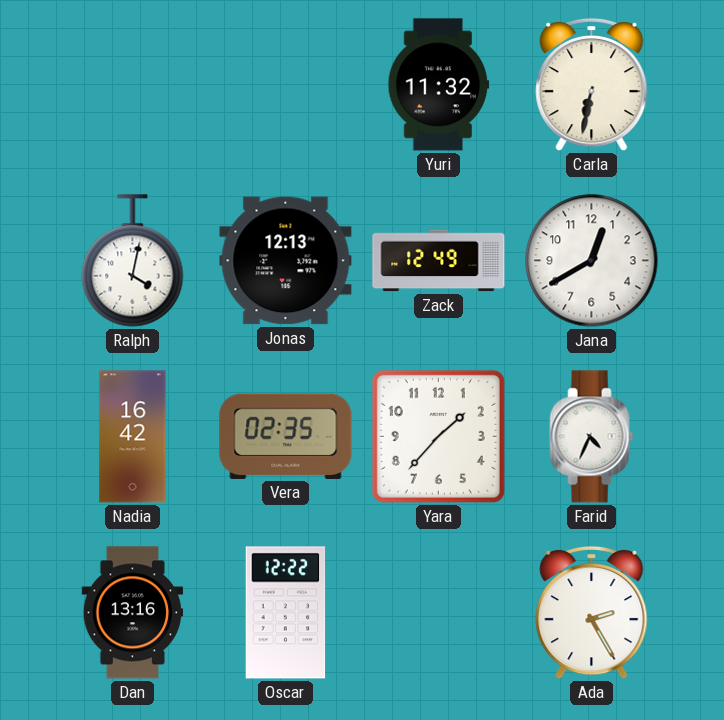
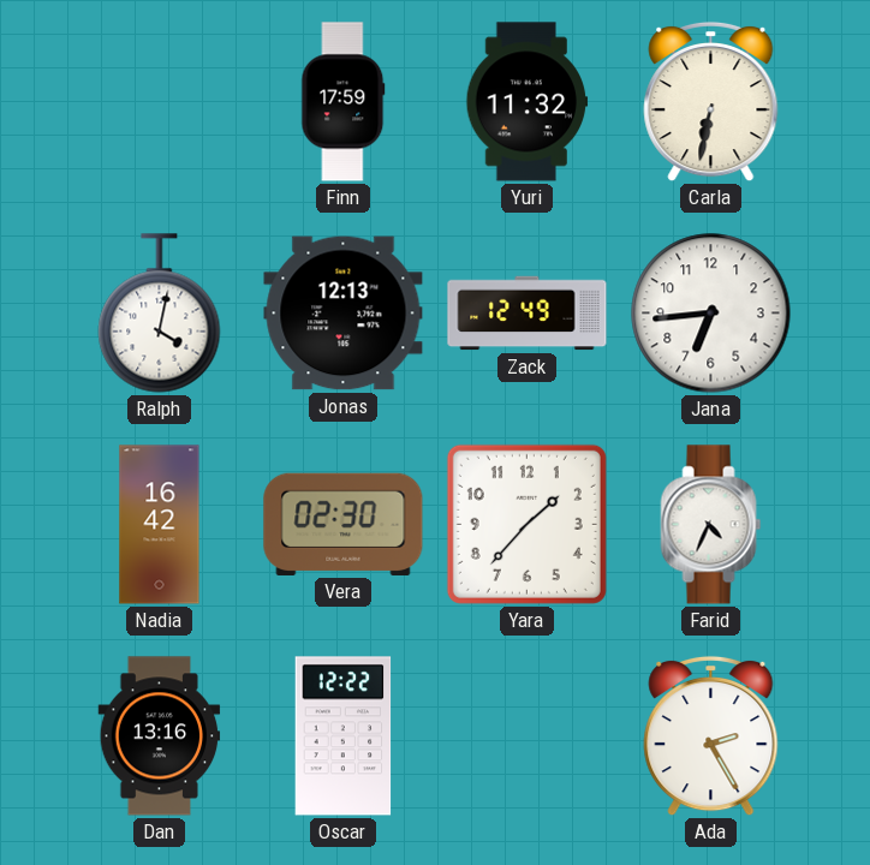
Finn: none -> 17:59
Jana: 12:40 -> 6:44
Vera: 02:35 -> 02:30
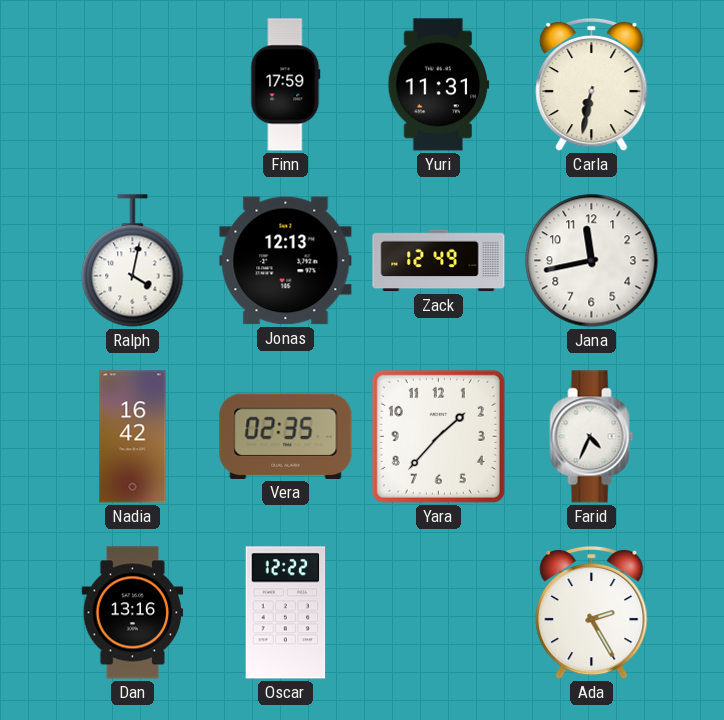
Yuri: 11:32 -> 11:31
Jana: 6:44 -> 11:43
Vera: 02:30 -> 02:35
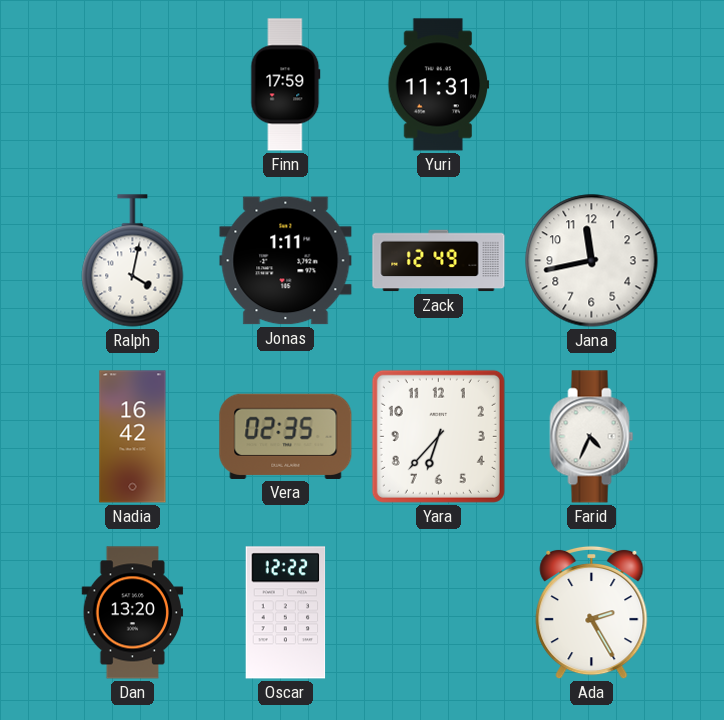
Carla: 6:32 -> none
Jonas: 12:13 -> 1:11
Yara: 1:37 -> 6:37
Dan: 13:16 -> 13:20
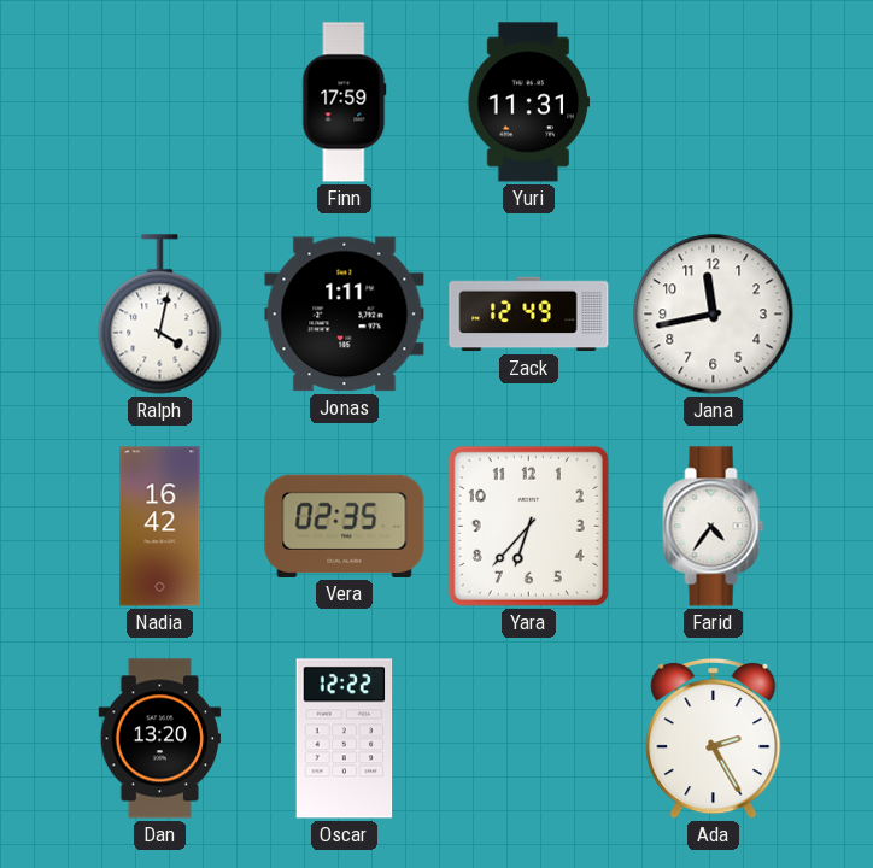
Farid: 4:34 -> 4:36
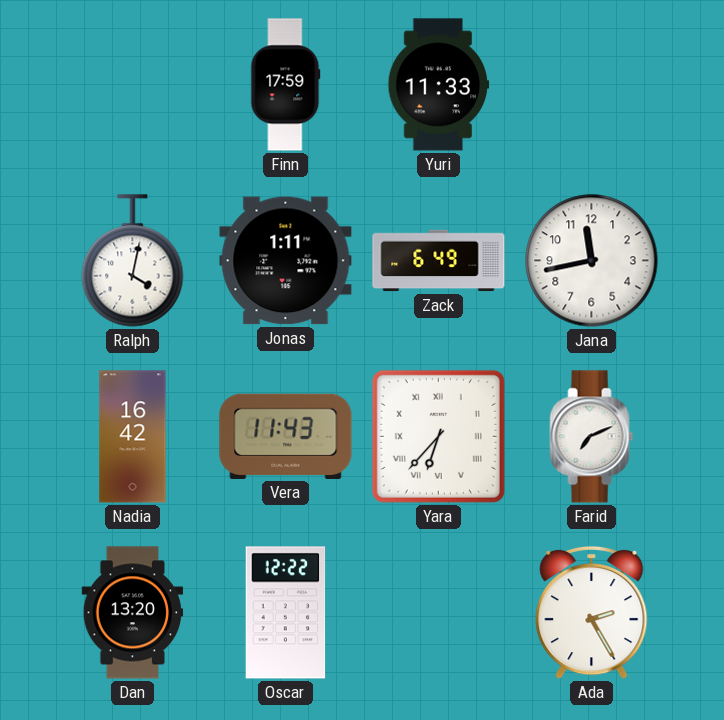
Yuri: 11:31 -> 11:33
Zack: 12:49 -> 6:49
Vera: 02:35 -> 11:43
Yara numerals: Arabic -> Roman
Farid: 4:36 -> 7:11
